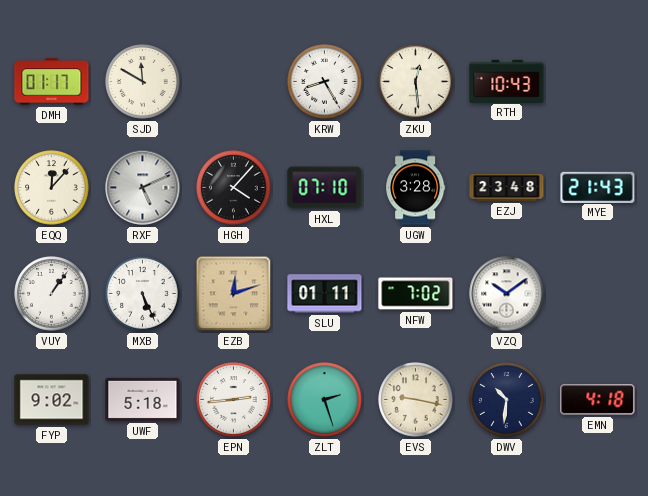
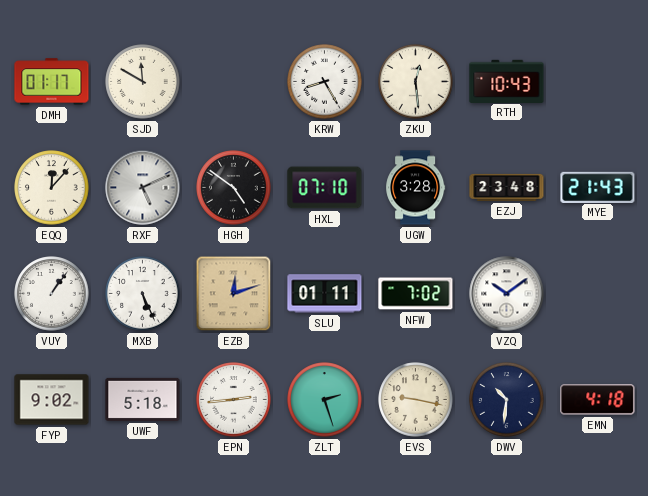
HGH: 4:07 -> 4:51
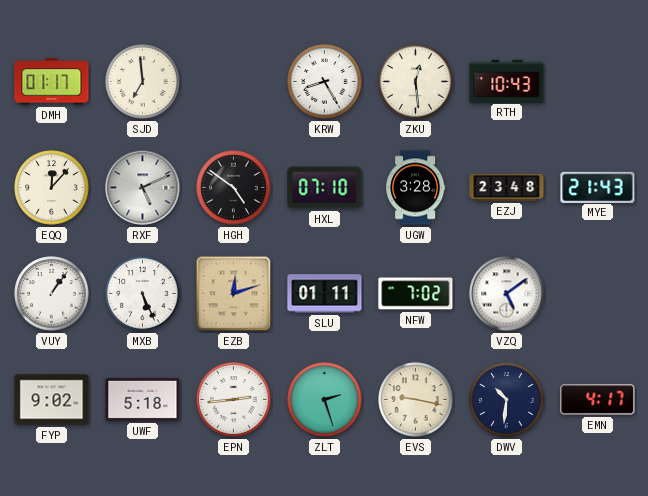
SJD: 11:50 -> 6:59
VZQ: 10:09 -> 5:09
EMN: 4:18 -> 4:17
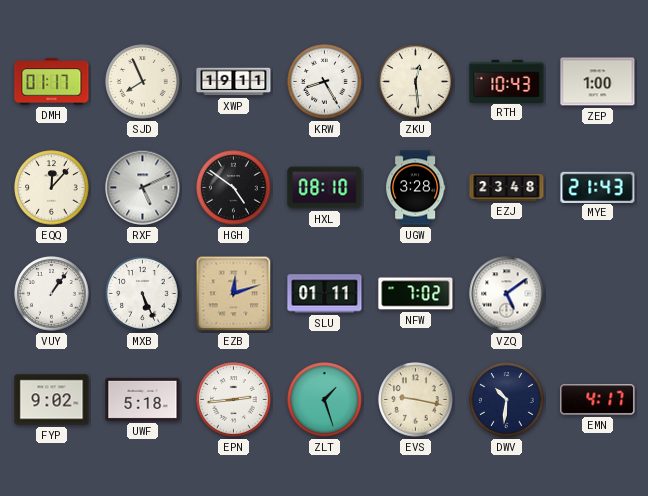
SJD: 6:59 -> 7:56
XWP: none -> 19:11
ZEP: none -> 1:00
HXL: 07:10 -> 08:10
ZLT: 2:27 -> 1:27
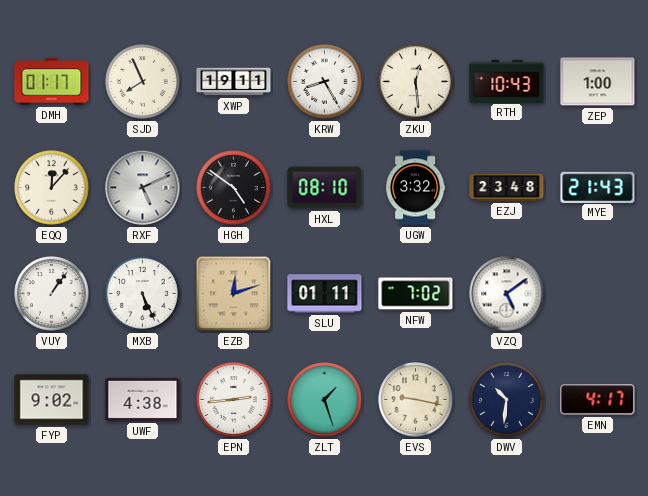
UGW: 3:28 -> 3:32
UWF: 5:18 -> 4:38
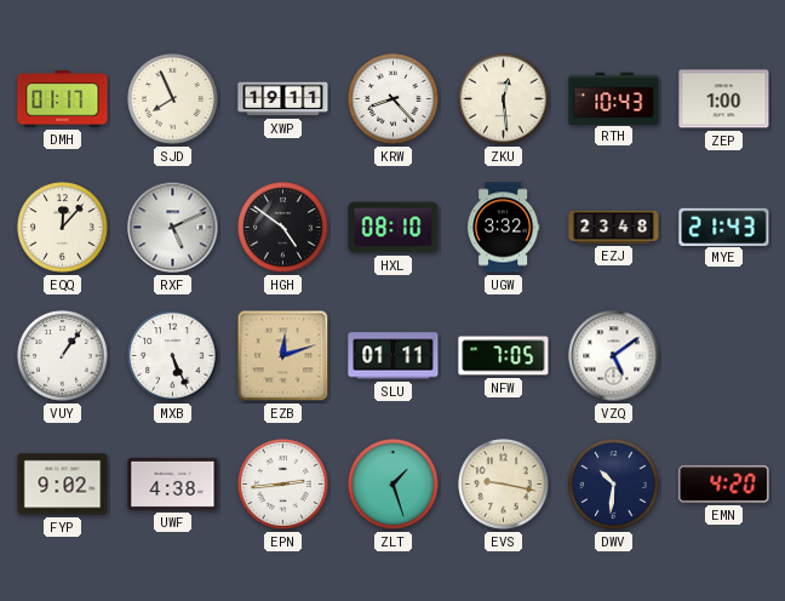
KRW: 8:25 -> 8:23
NFW: 7:02 -> 7:05
EMN: 4:17 -> 4:20
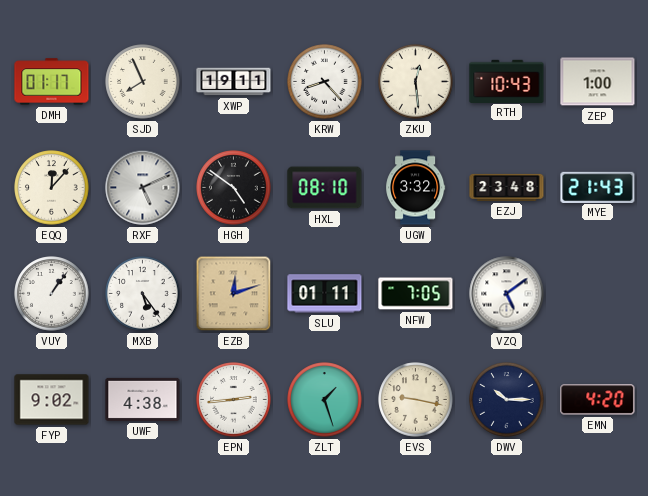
MXB: 5:26 -> 5:24
DWV: 10:31 -> 10:15
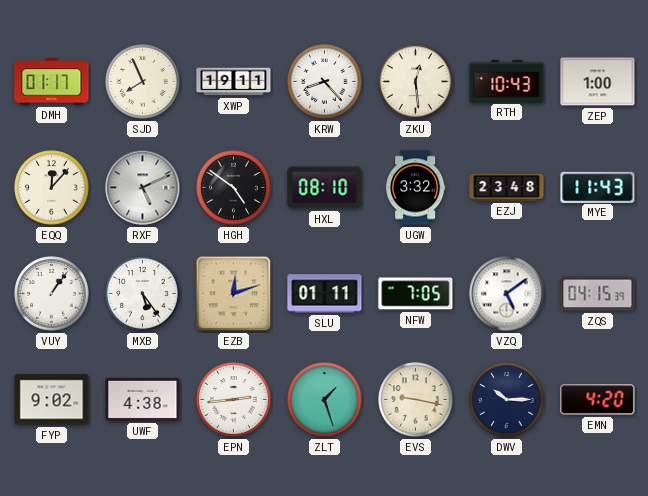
MYE: 21:43 -> 11:43
ZQS: none -> 04:15
